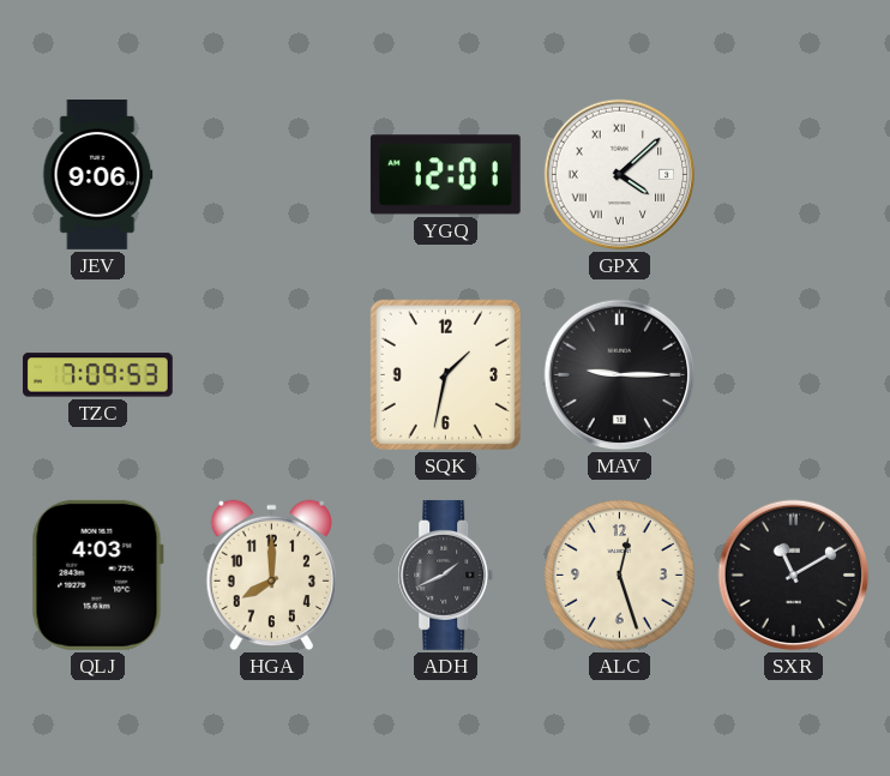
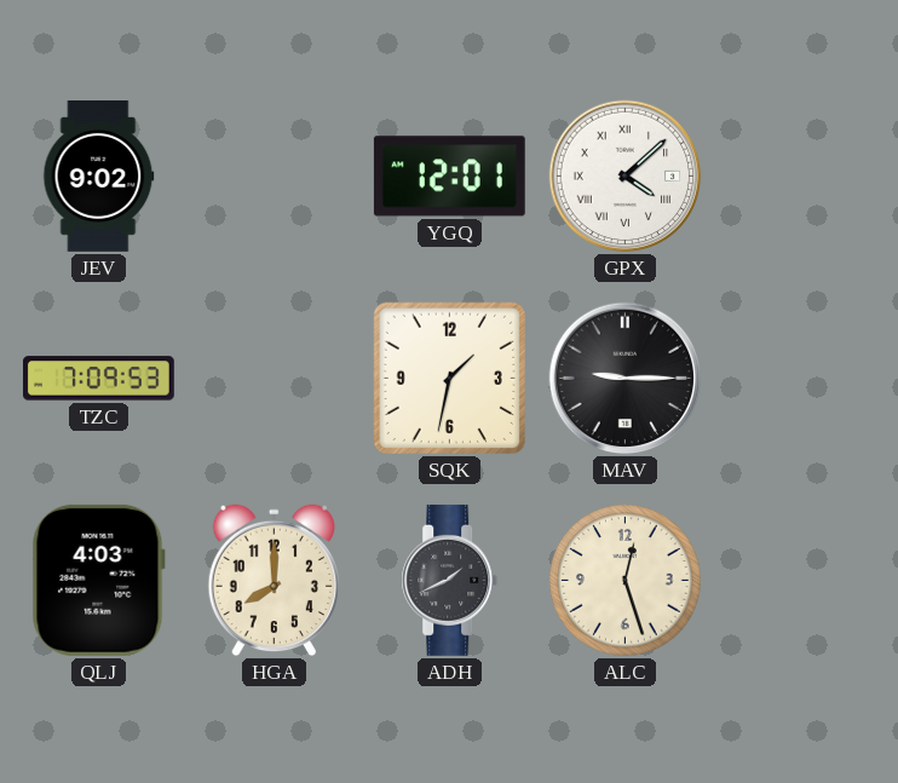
JEV: 9:06 -> 9:02
SXR: 11:10 -> none
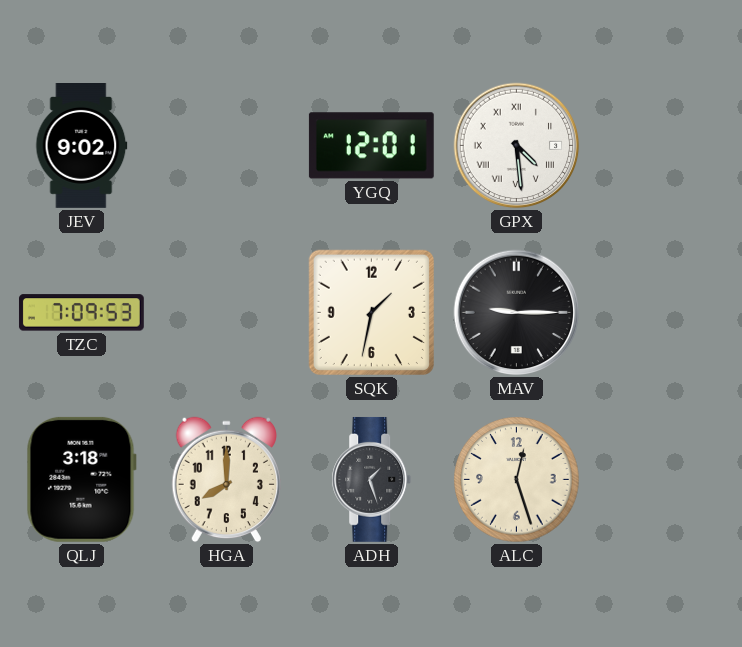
GPX: 4:08 -> 4:29
QLJ: 4:03 -> 3:18
ADH: 1:41 -> 1:27
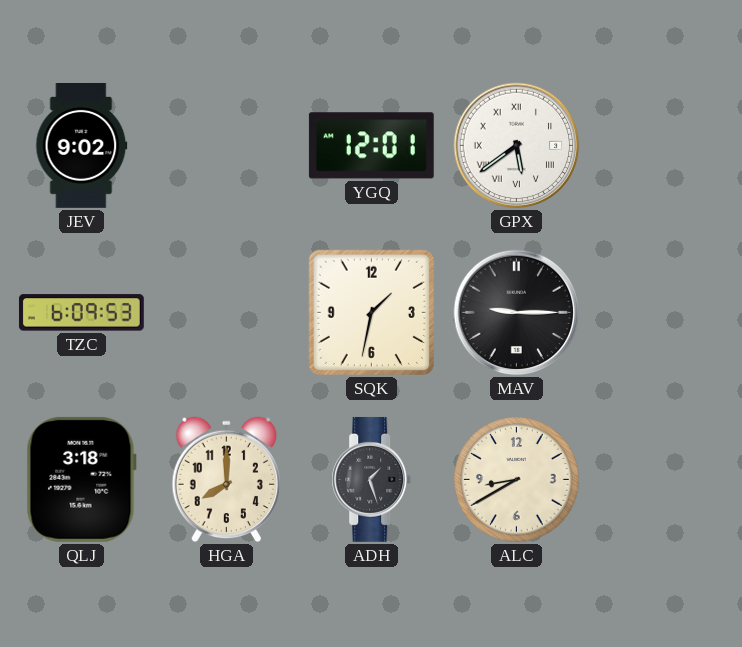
GPX: 4:29 -> 5:39
TZC: 7:09 -> 6:09
ALC: 12:27 -> 8:40
